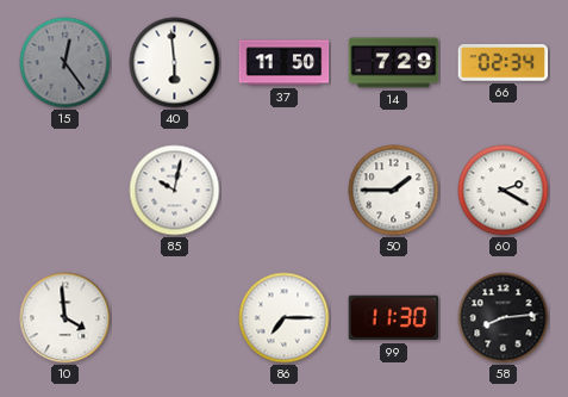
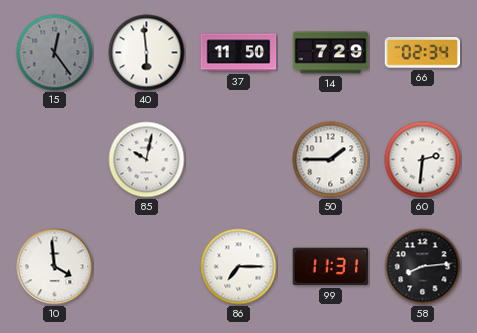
60: 2:20 -> 2:31
99: 11:30 -> 11:31
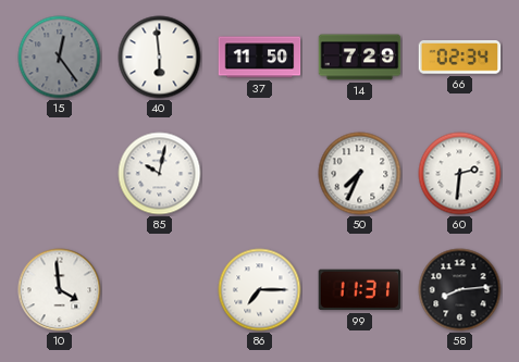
50: 1:45 -> 7:34
